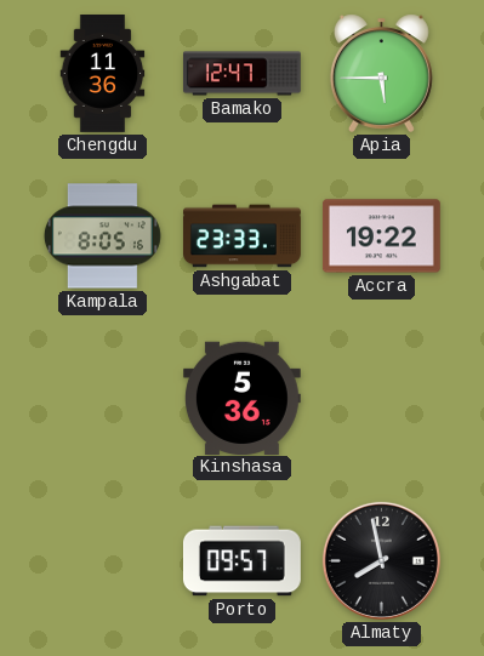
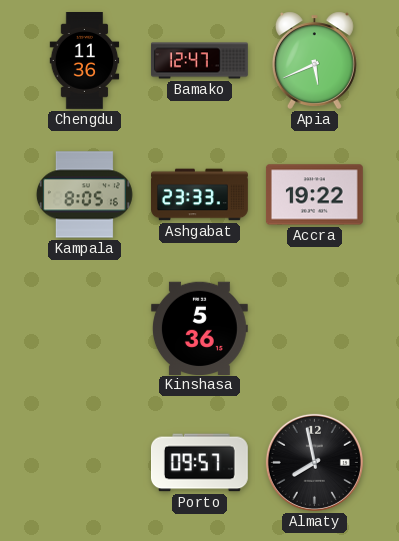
Apia: 5:45 -> 5:41
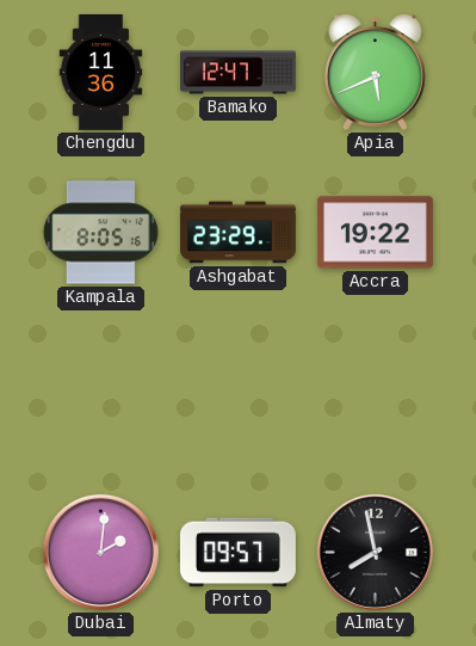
Ashgabat: 23:33 -> 23:29
Kinshasa: 5:36 -> none
Dubai: none -> 2:01
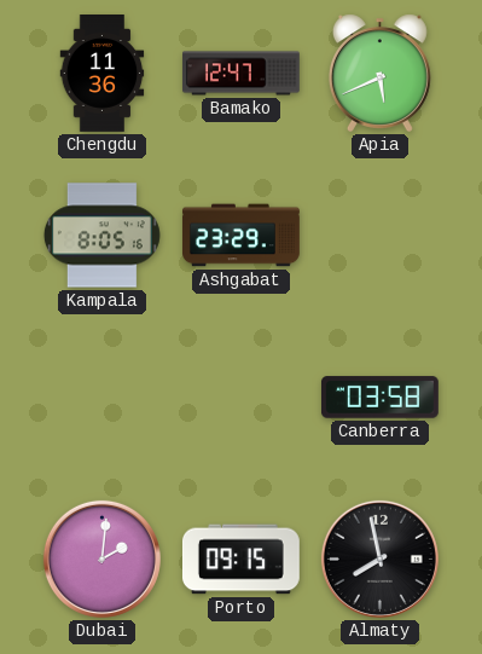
Accra: 19:22 -> none
Canberra: none -> 03:58
Porto: 09:57 -> 09:15
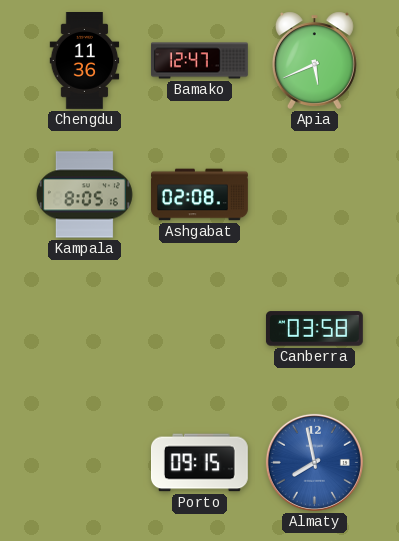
Ashgabat: 23:29 -> 02:08
Dubai: 2:01 -> none
Almaty dial: black -> blue
